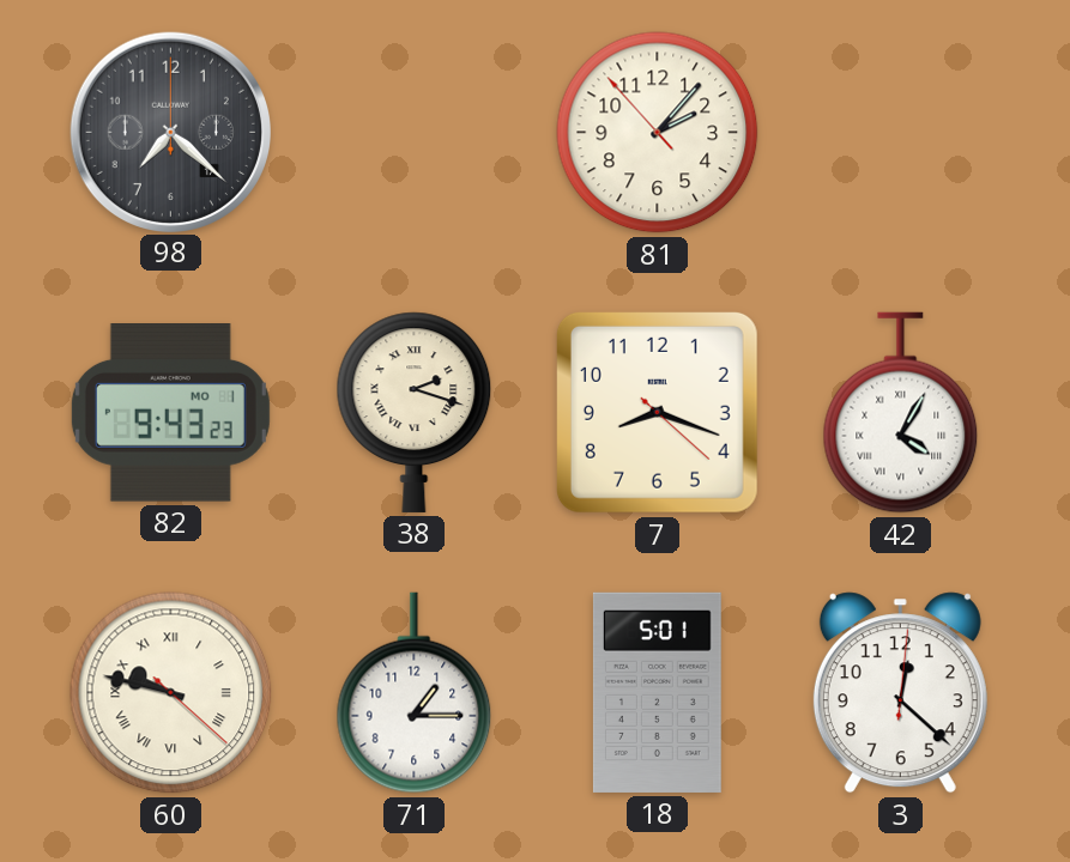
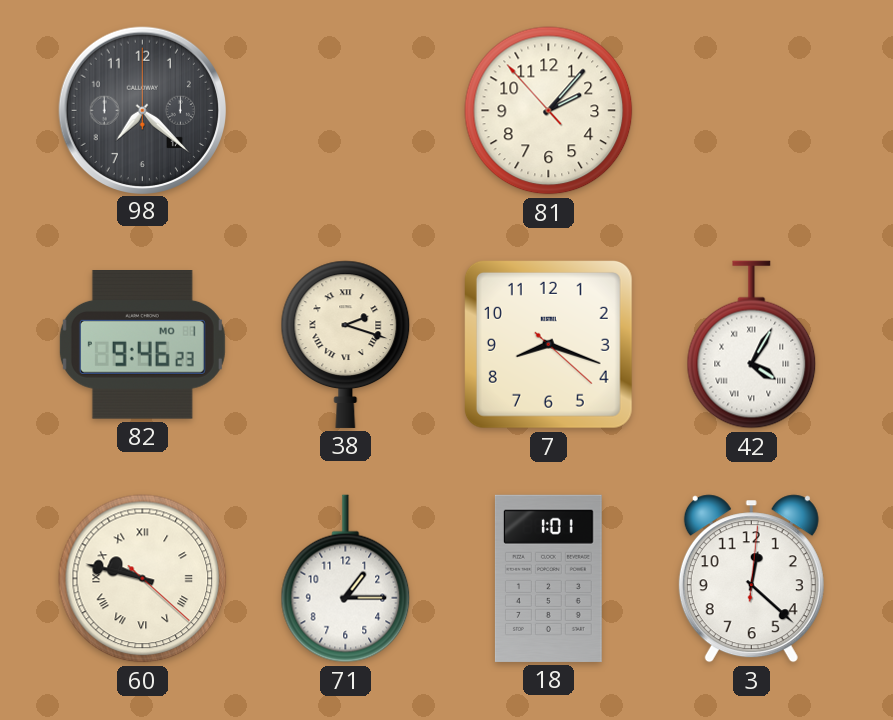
82: 9:43 -> 9:46
18: 5:01 -> 1:01
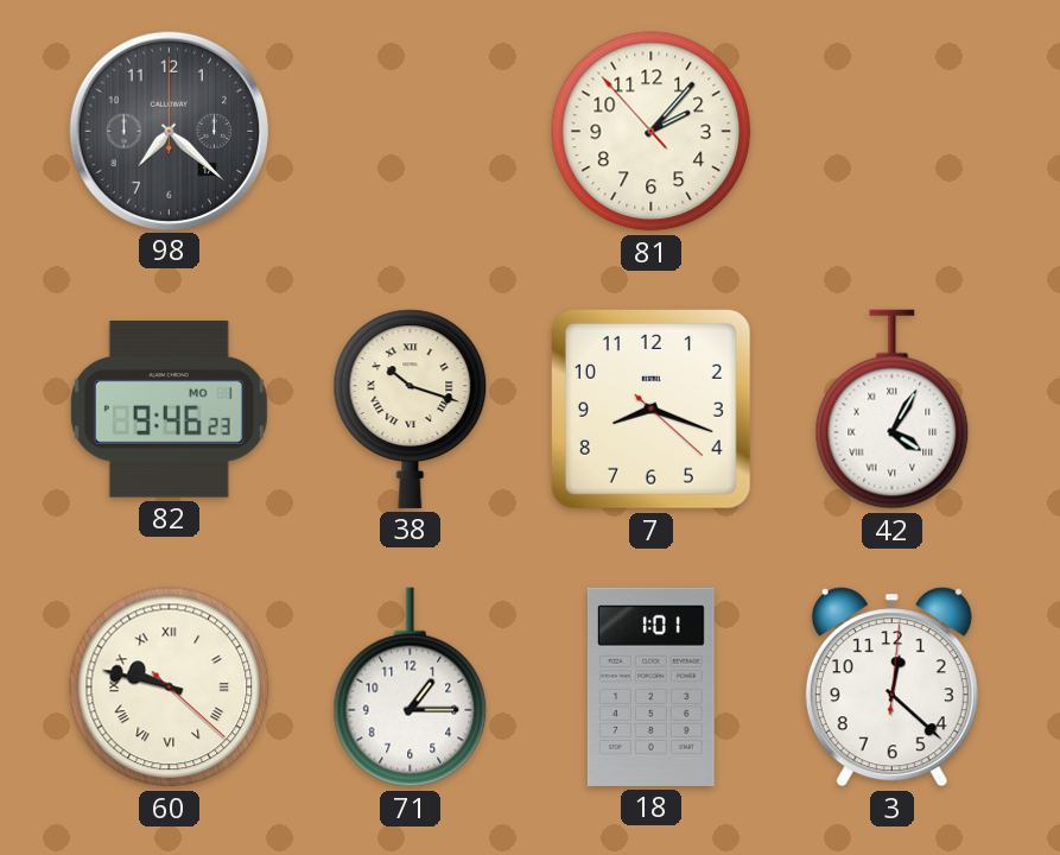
38: 2:18 -> 10:18
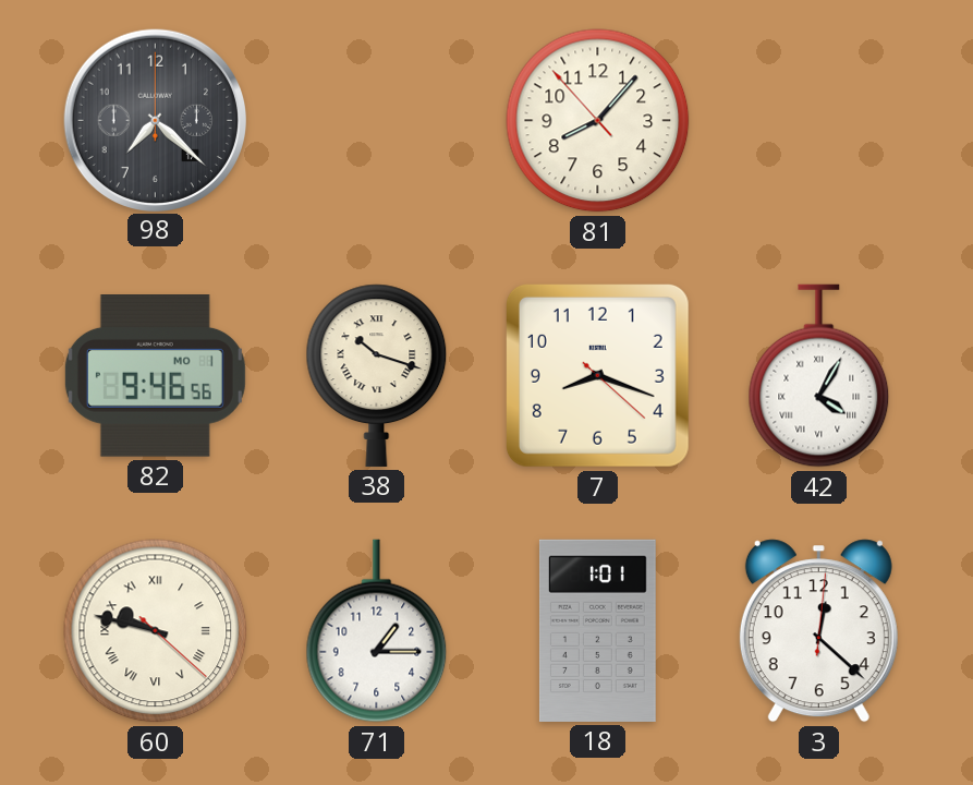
81: 2:06 -> 8:06
82: 9:46:23 -> 9:46:56
